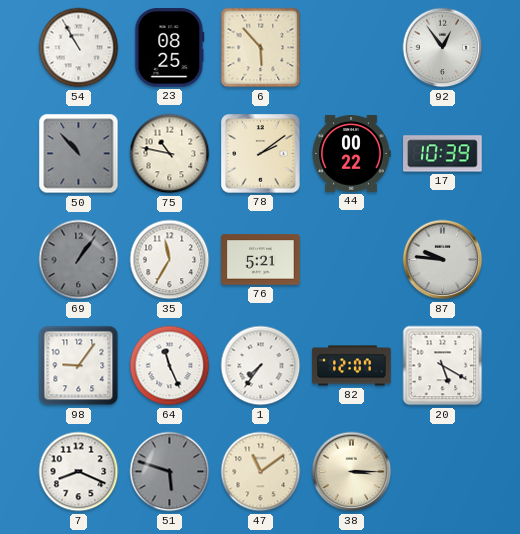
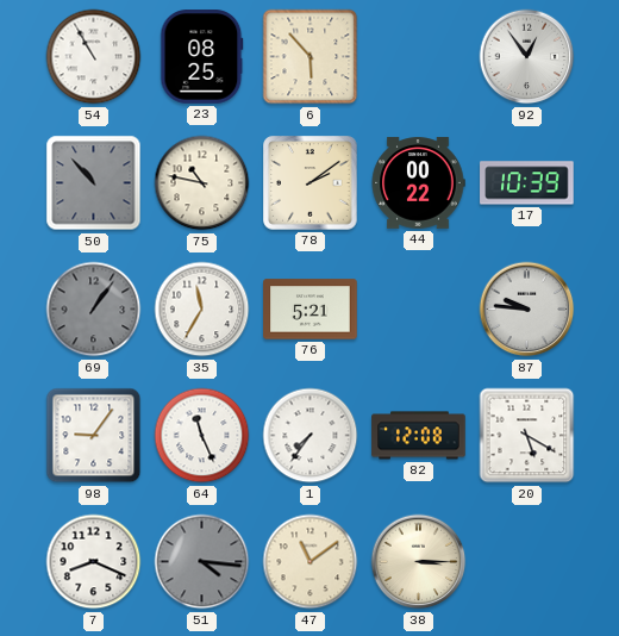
82: 12:07 -> 12:08
51: 5:48 -> 4:16
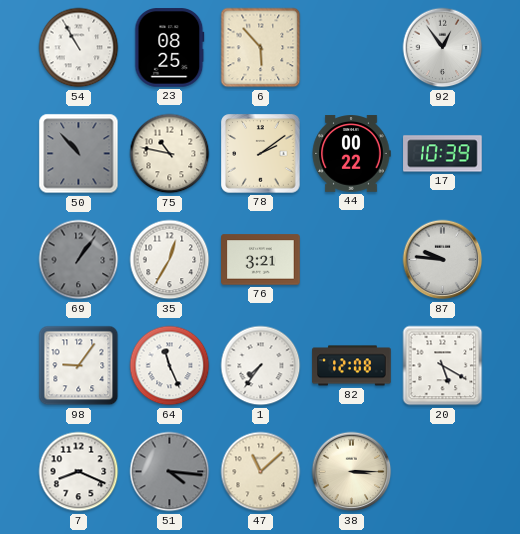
35: 11:35 -> 12:35
76: 5:21 -> 3:21
47: 11:09 -> 11:08
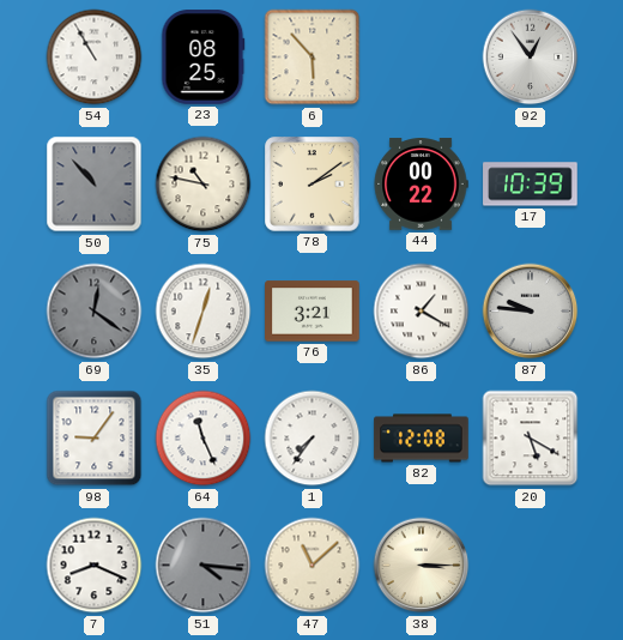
69: 1:06 -> 12:21
35: 12:35 -> 12:33
86: none -> 1:20
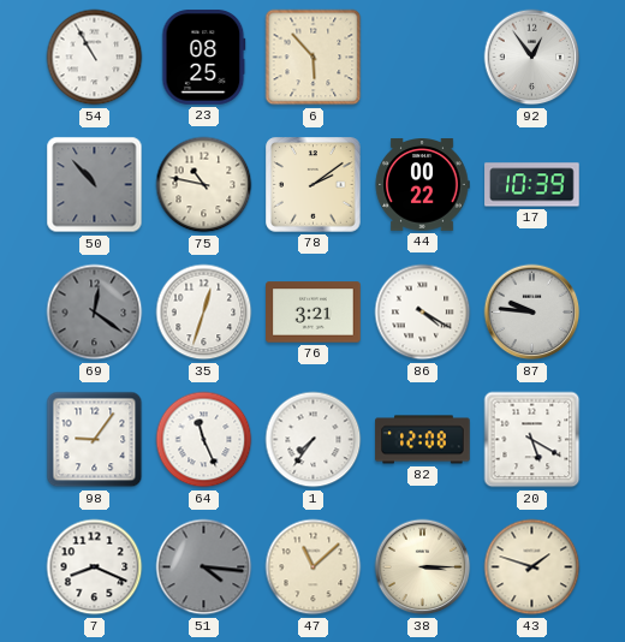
86: 1:20 -> 4:20
43: none -> 1:48
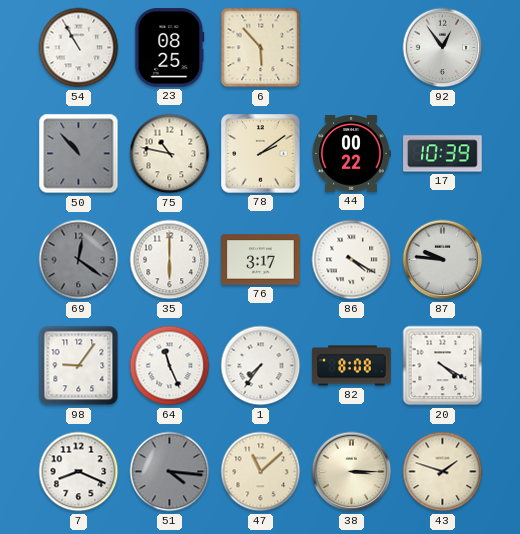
35: 12:33 -> 6:00
76: 3:21 -> 3:17
82: 12:08 -> 8:08
20: 5:20 -> 4:20
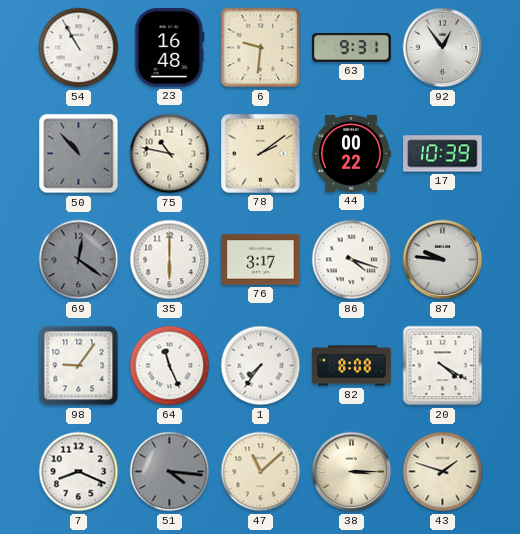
23: 08:25 -> 16:48
6: 5:53 -> 9:31
63: none -> 9:31
86: 4:20 -> 4:18
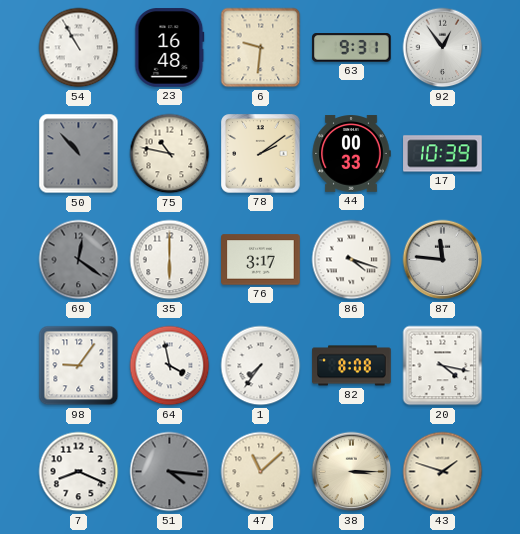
44: 00:22 -> 00:33
87: 9:46 -> 11:46
64: 11:26 -> 3:58
20: 4:20 -> 4:17
